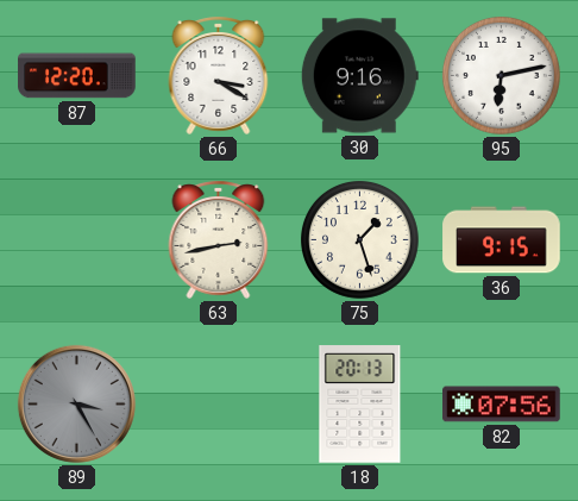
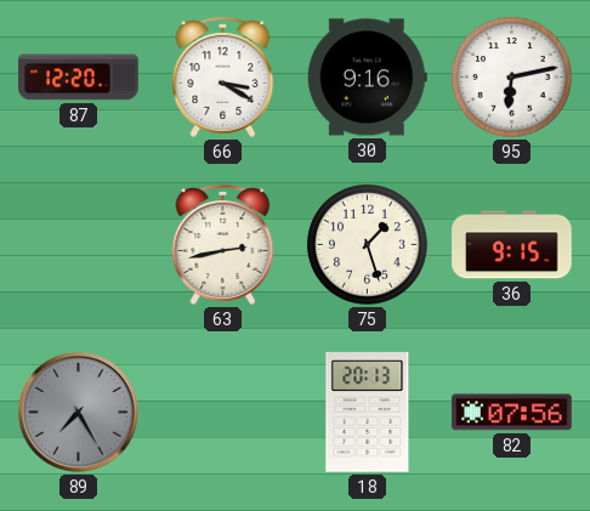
89: 3:25 -> 7:25
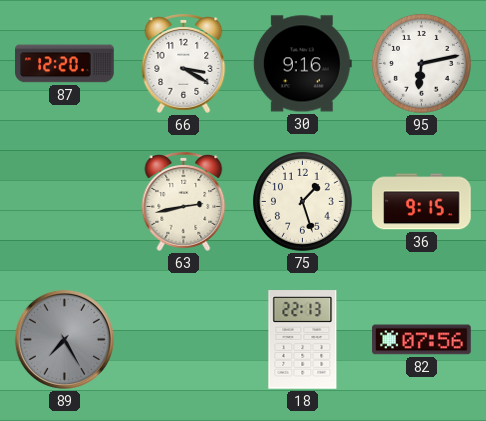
18: 20:13 -> 22:13
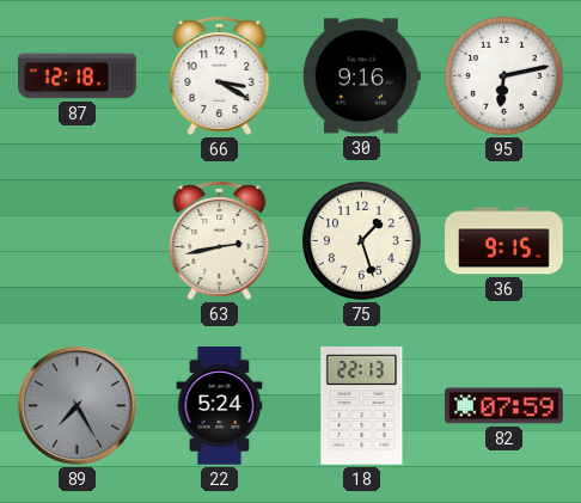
87: 12:20 -> 12:18
22: none -> 5:24
82: 07:56 -> 07:59
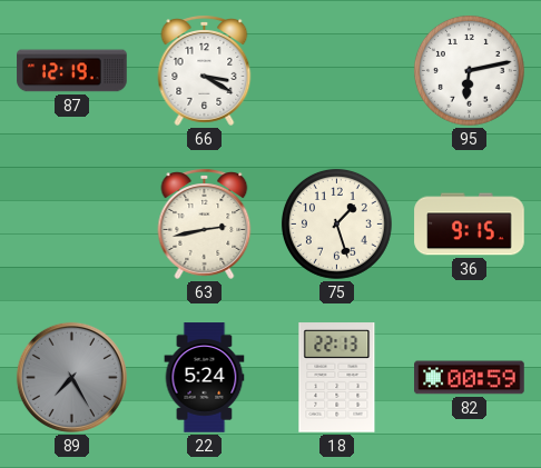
87: 12:18 -> 12:19
30: 9:16 -> none
82: 07:59 -> 00:59
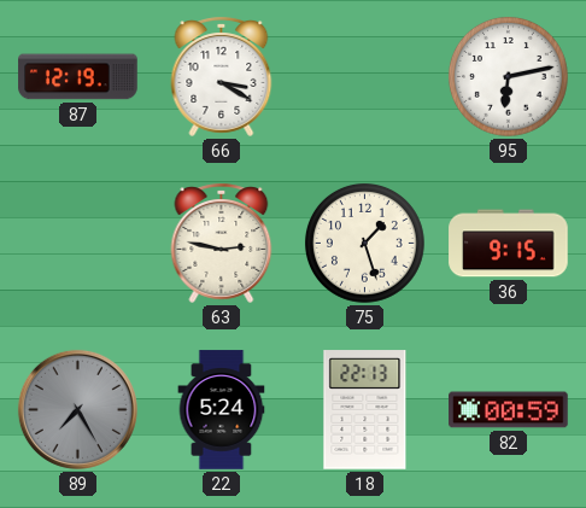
63: 2:43 -> 2:47
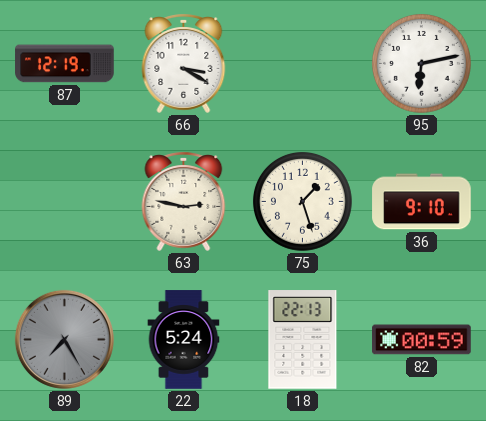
36: 9:15 -> 9:10
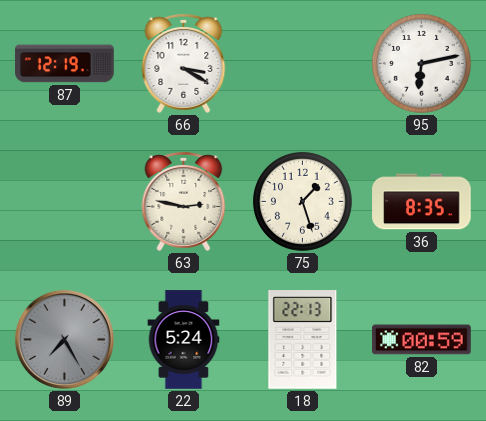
36: 9:10 -> 8:35
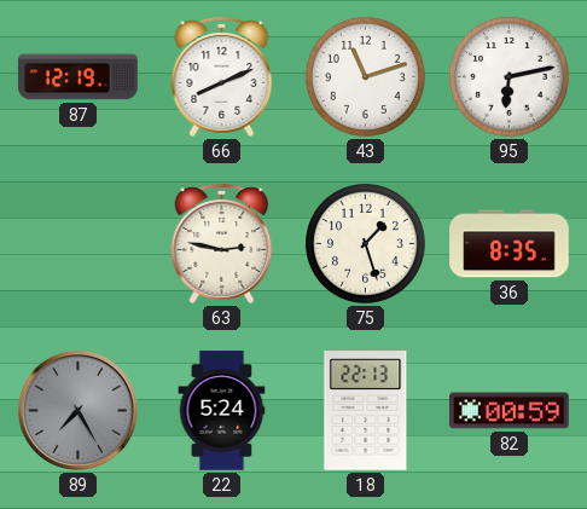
66: 3:20 -> 8:11
43: none -> 11:12
